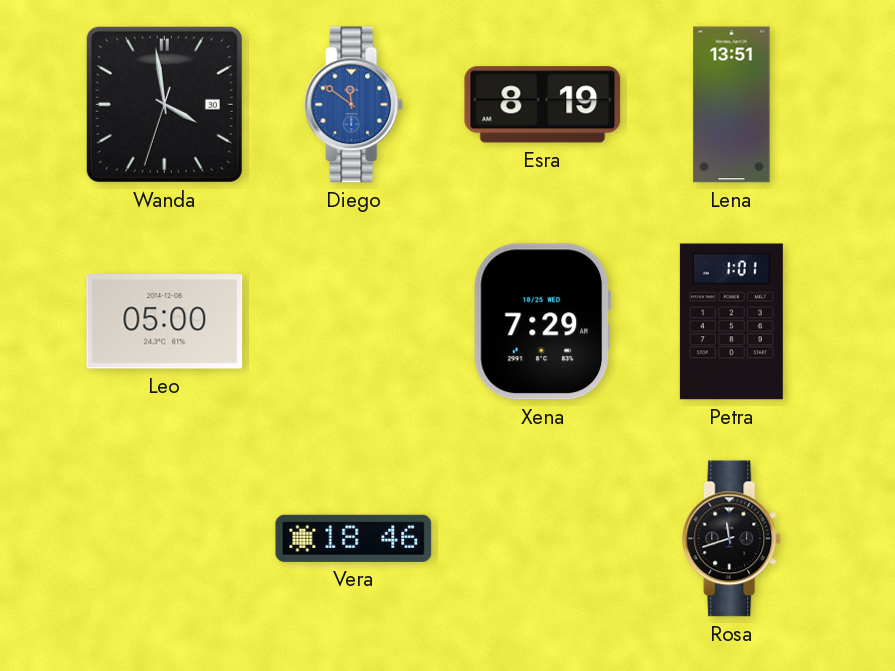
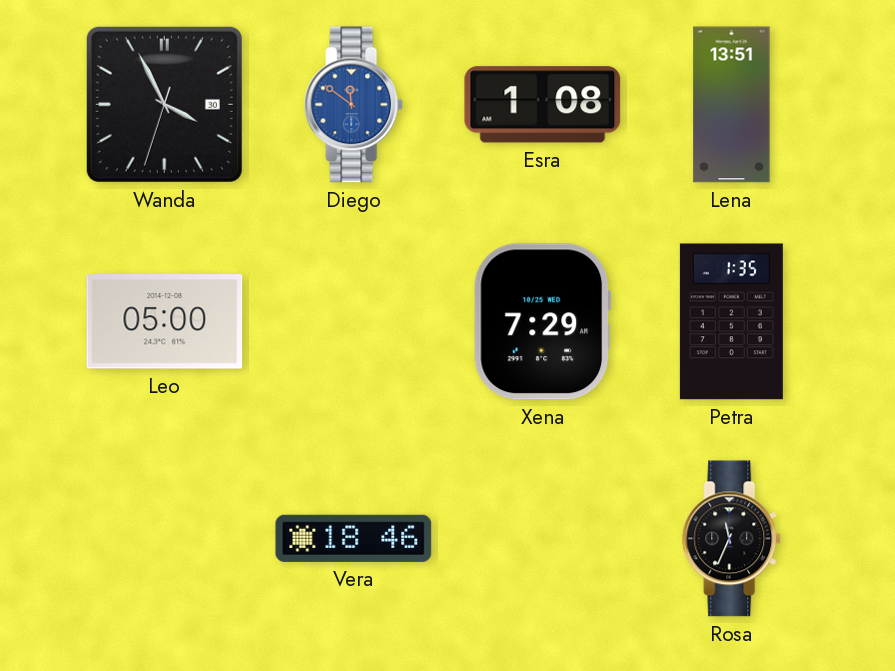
Wanda: 3:58 -> 3:55
Esra: 8:19 -> 1:08
Petra: 1:01 -> 1:35
Rosa: 11:42 -> 11:34
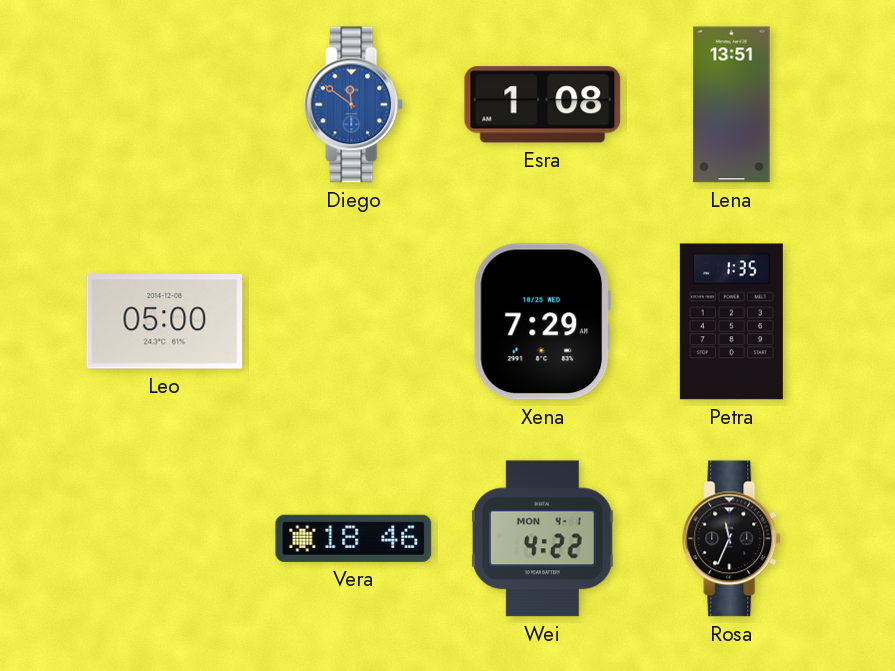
Wanda: 3:55 -> none
Wei: none -> 4:22
